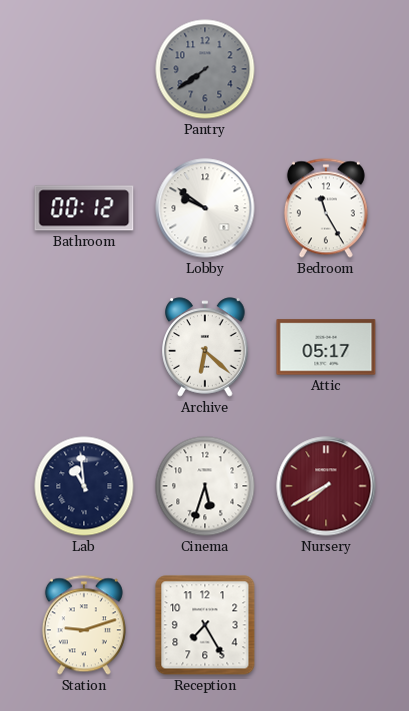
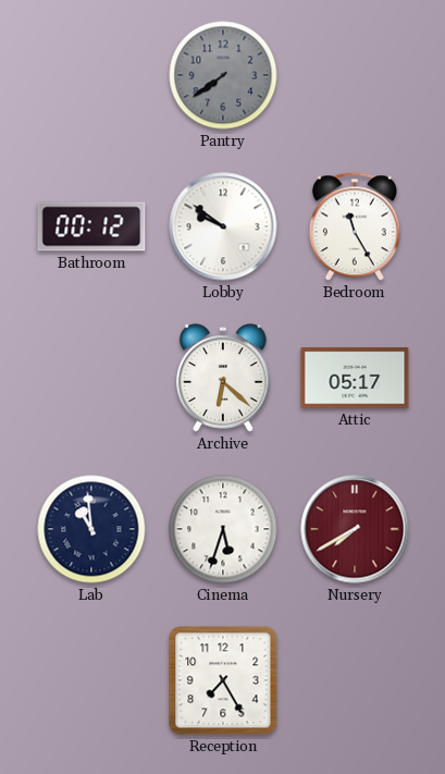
Station: 9:12 -> none
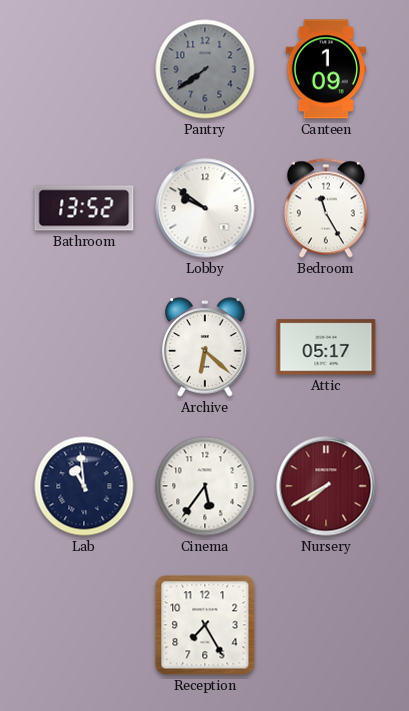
Canteen: none -> 1:09
Bathroom: 00:12 -> 13:52
Cinema: 5:33 -> 5:36
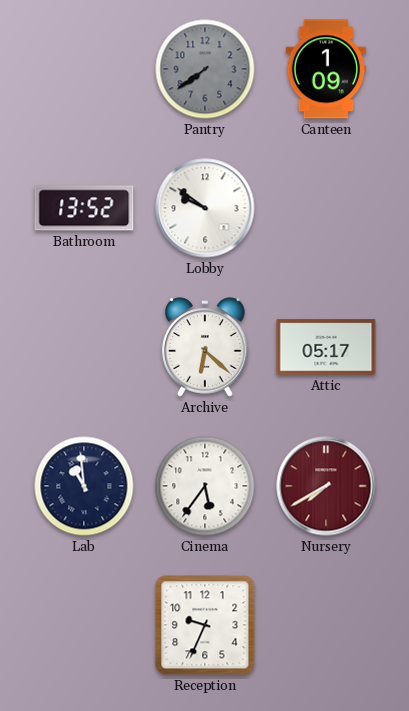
Bedroom: 11:25 -> none
Reception: 7:25 -> 9:34
